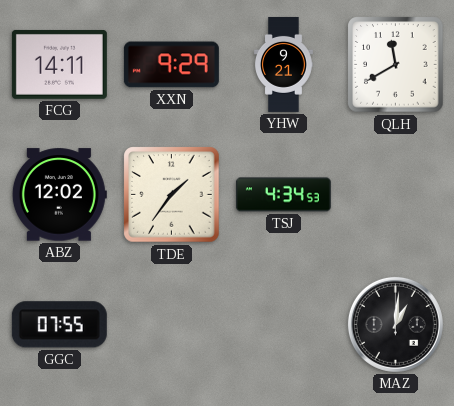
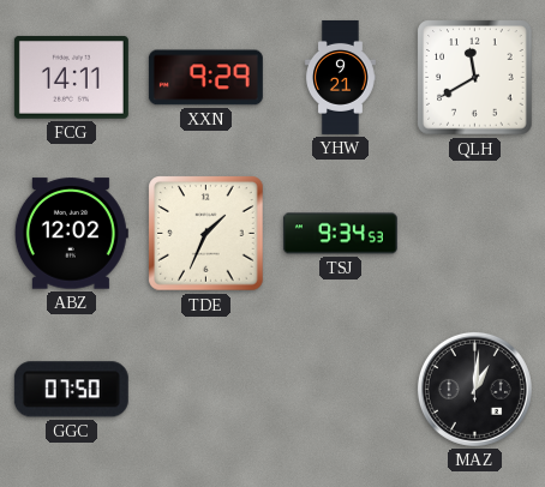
TDE: 1:36 -> 1:34
TSJ: 4:34 -> 9:34
GGC: 07:55 -> 07:50
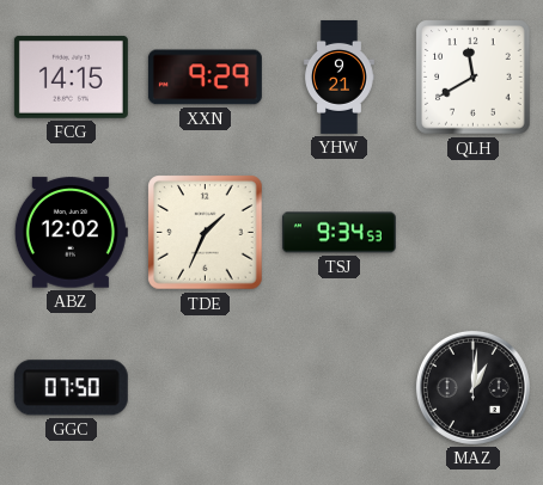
FCG: 14:11 -> 14:15
